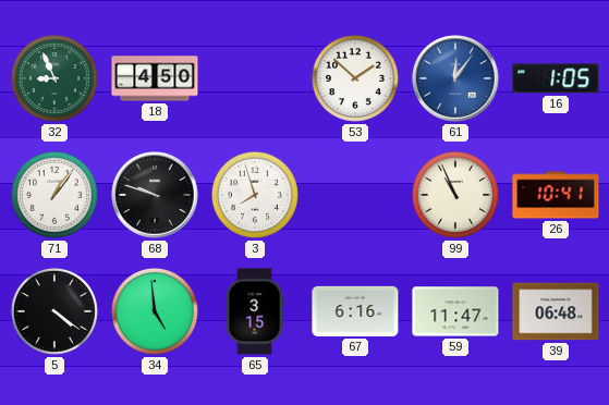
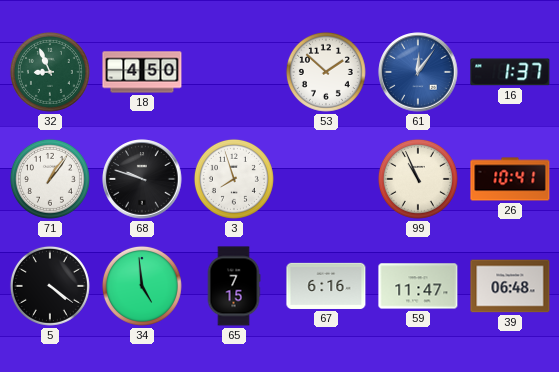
16: 1:05 -> 1:37
65: 3:15 -> 7:15
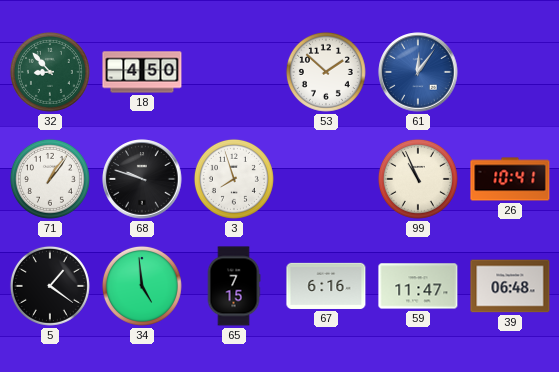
32: 8:56 -> 8:53
16: 1:37 -> none
5: 4:21 -> 1:21
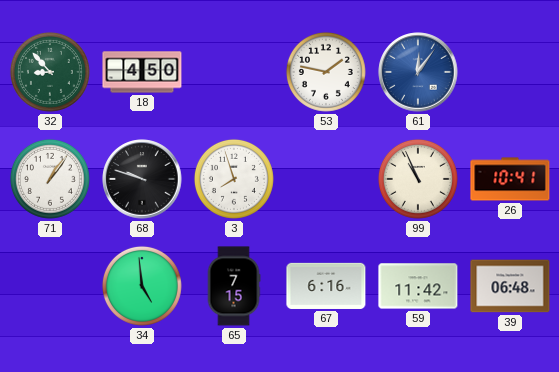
53: 1:52 -> 1:47
5: 1:21 -> none
59: 11:47 -> 11:42
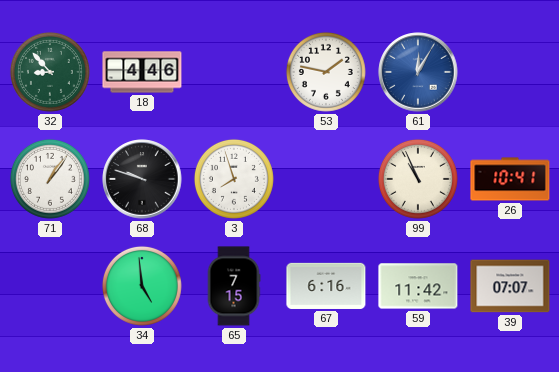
18: 4:50 -> 4:46
61: 12:06 -> 12:05
39: 06:48 -> 07:07
